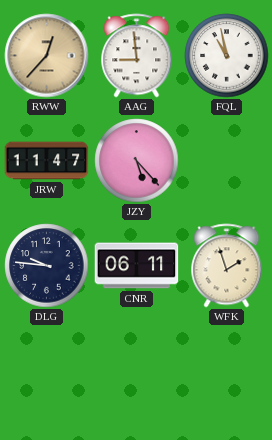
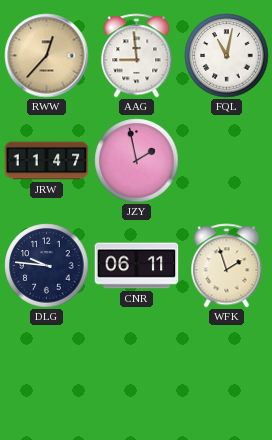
FQL: 10:58 -> 11:02
JZY: 5:23 -> 1:58
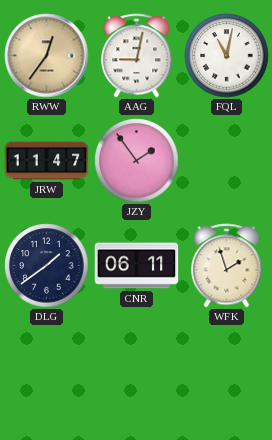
RWW: 12:37 -> 12:36
AAG: 8:59 -> 9:02
JZY: 1:58 -> 1:54
DLG: 9:46 -> 1:39
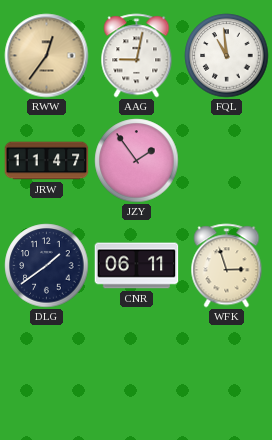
FQL: 11:02 -> 10:59
WFK: 1:57 -> 2:57
